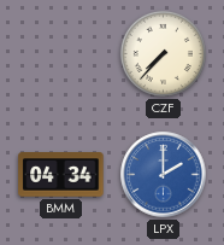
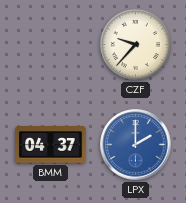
CZF: 7:37 -> 9:37
BMM: 04:34 -> 04:37
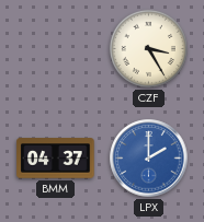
CZF: 9:37 -> 3:25
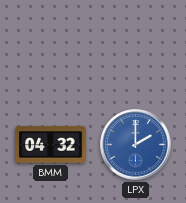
CZF: 3:25 -> none
BMM: 04:37 -> 04:32
